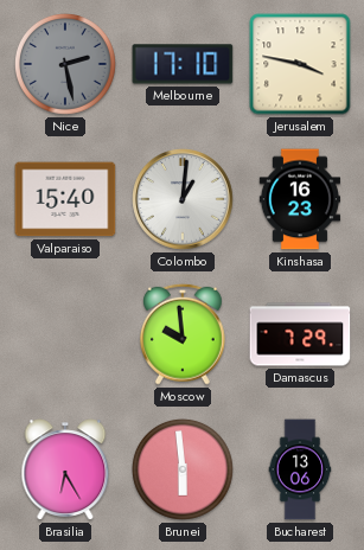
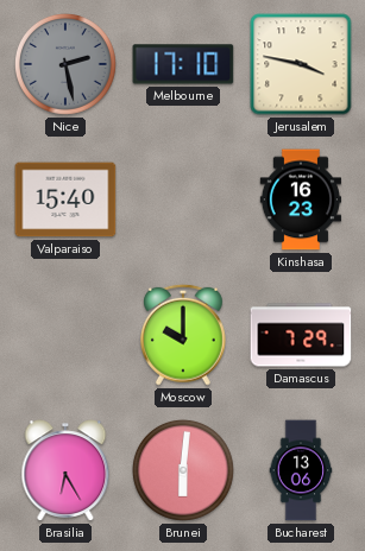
Colombo: 1:01 -> none
Moscow: 9:59 -> 10:00
Brunei: 5:59 -> 6:01
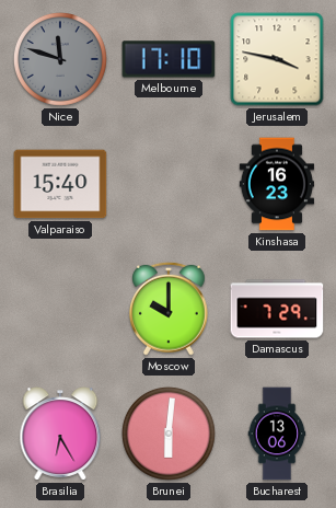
Nice: 2:28 -> 11:48
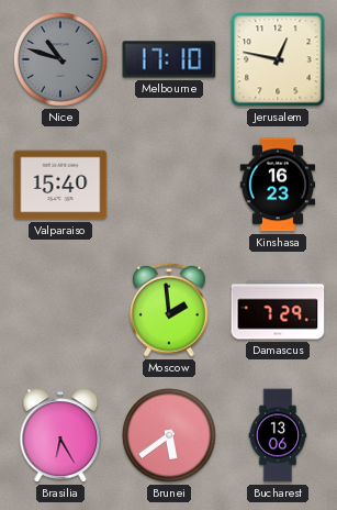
Nice: 11:48 -> 10:48
Jerusalem: 3:47 -> 12:47
Moscow: 10:00 -> 1:59
Brunei: 6:01 -> 5:39
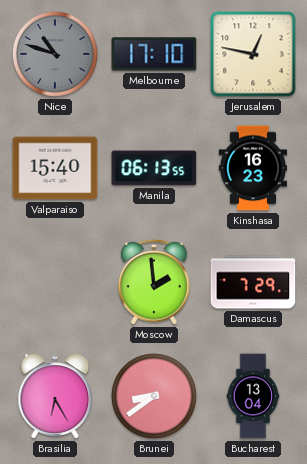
Manila: none -> 06:13
Brunei: 5:39 -> 8:39
Bucharest: 13:06 -> 13:04
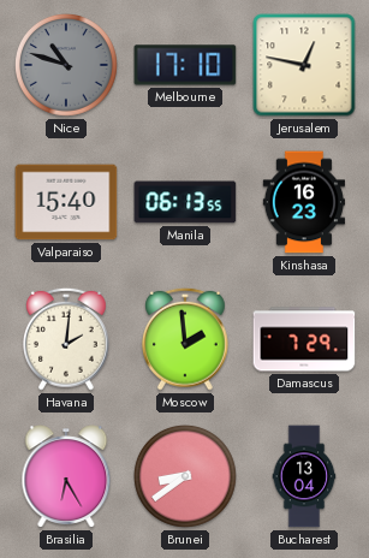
Havana: none -> 2:01
